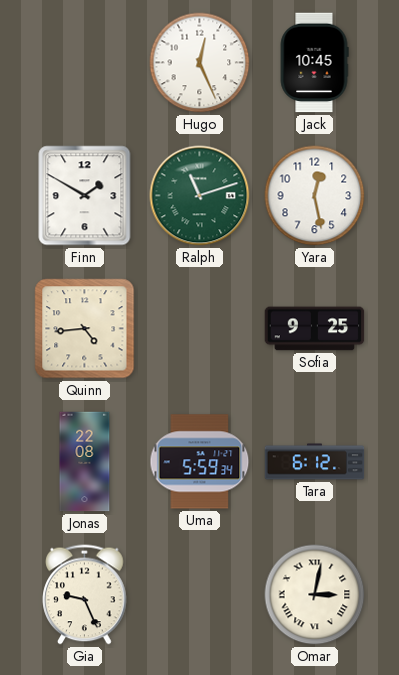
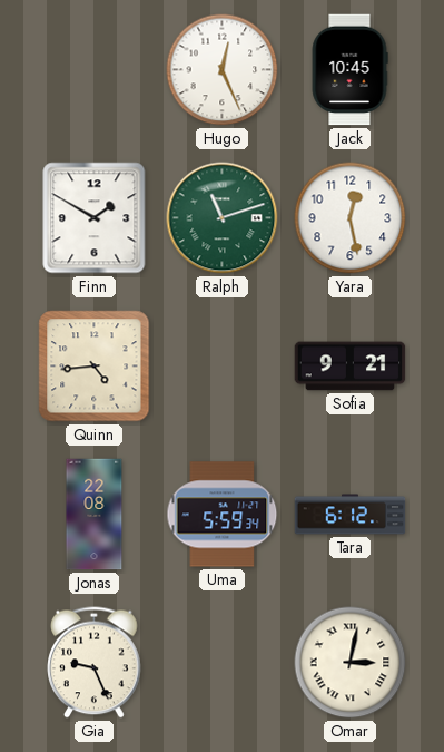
Sofia: 9:25 -> 9:21
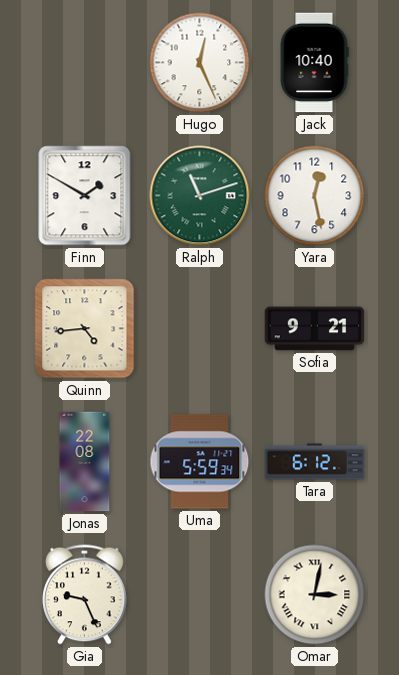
Jack: 10:45 -> 10:40
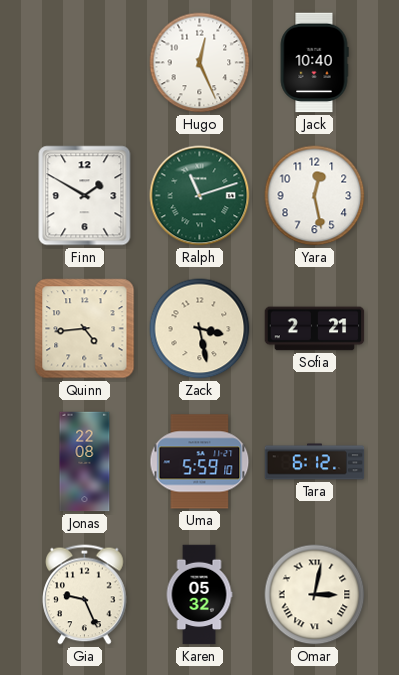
Zack: none -> 3:28
Sofia: 9:21 -> 2:21
Uma: 5:59:34 -> 5:59:10
Karen: none -> 05:32
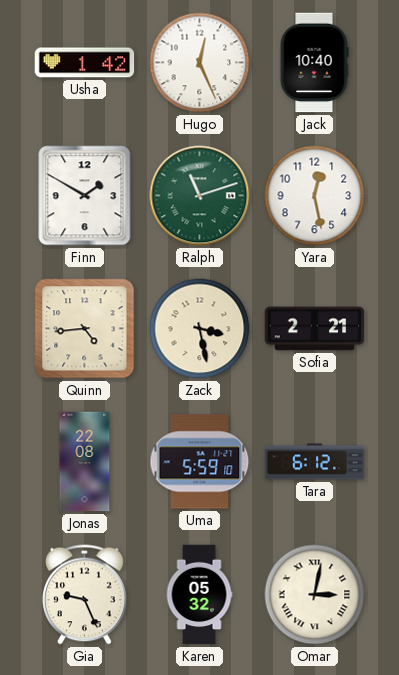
Usha: none -> 1:42
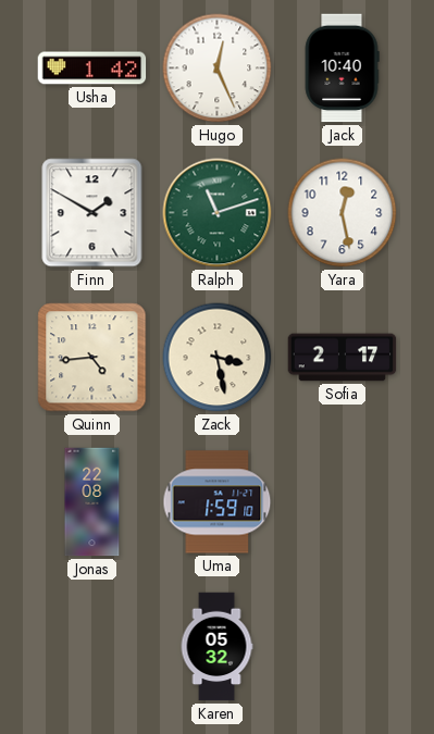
Sofia: 2:21 -> 2:17
Uma: 5:59 -> 1:59
Tara: 6:12 -> none
Gia: 9:26 -> none
Omar: 3:02 -> none
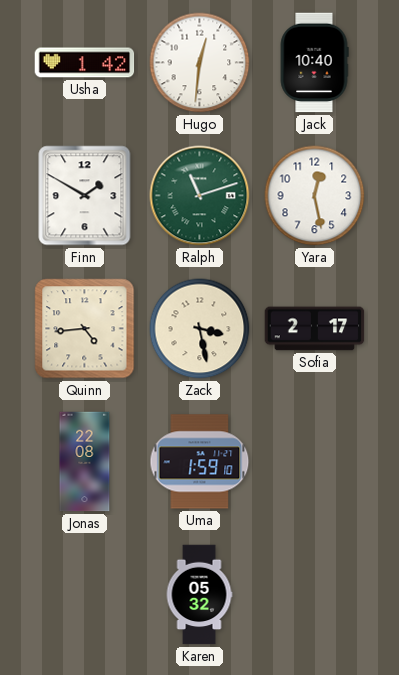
Hugo: 12:26 -> 12:31
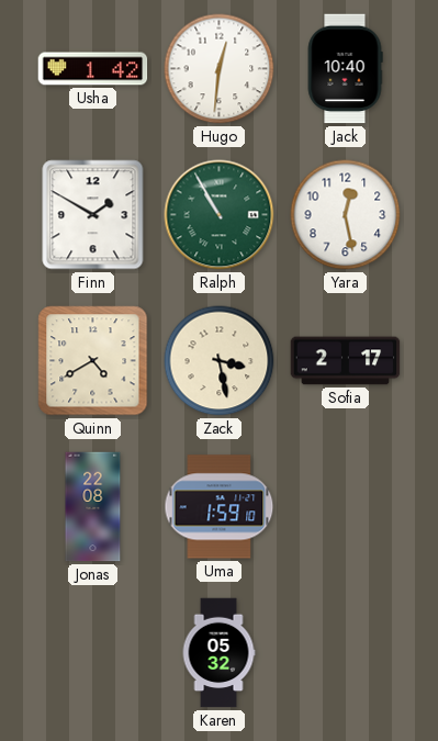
Ralph: 11:12 -> 10:55
Quinn: 4:44 -> 4:40
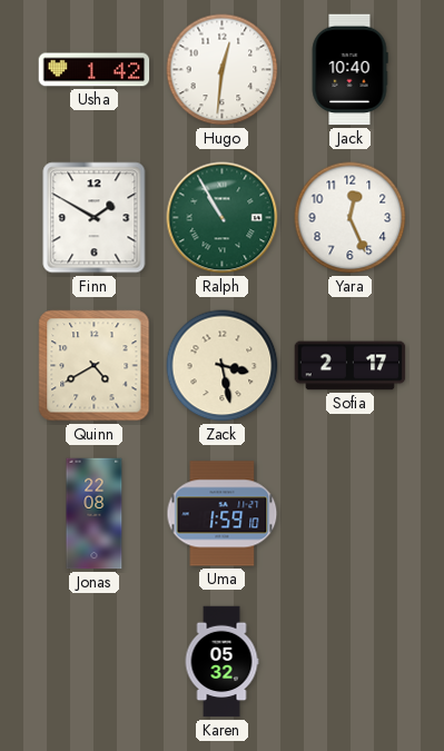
Yara: 12:28 -> 12:26
